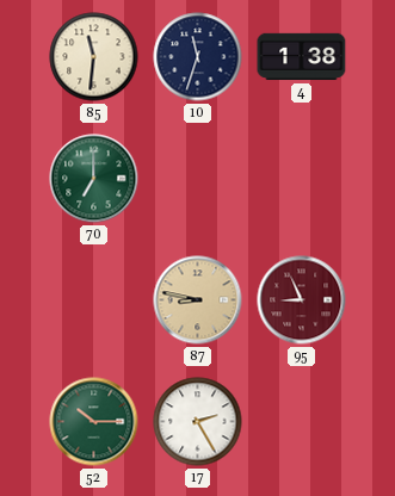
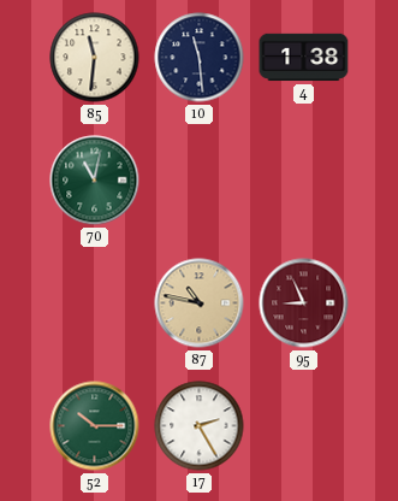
10: 11:33 -> 11:29
70: 7:00 -> 11:02
87: 8:47 -> 10:47
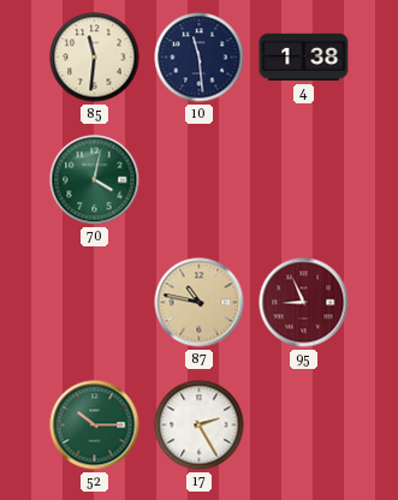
70: 11:02 -> 4:02
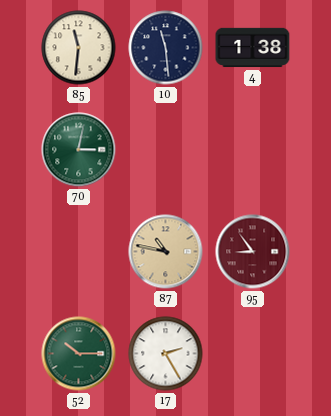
70: 4:02 -> 3:02
95: 8:56 -> 8:54
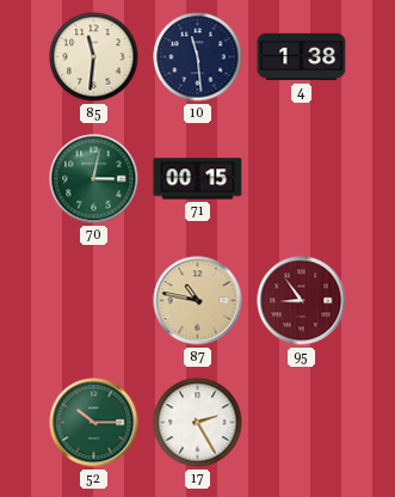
71: none -> 00:15
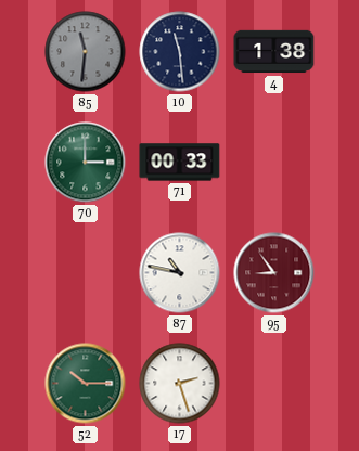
85 dial: cream -> grey
70: 3:02 -> 3:00
71: 00:15 -> 00:33
87 dial: champagne -> white
17: 2:25 -> 2:27
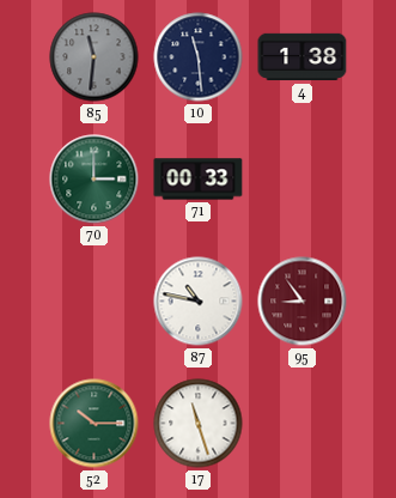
17: 2:27 -> 11:27
